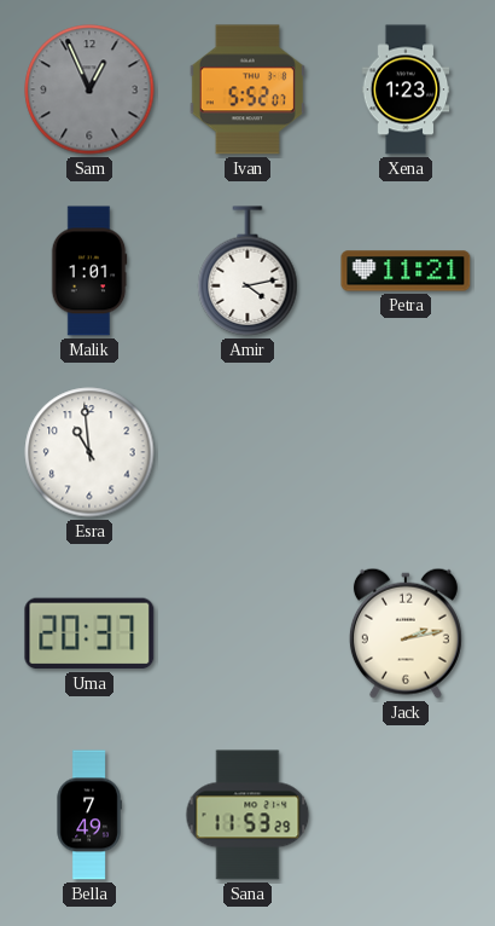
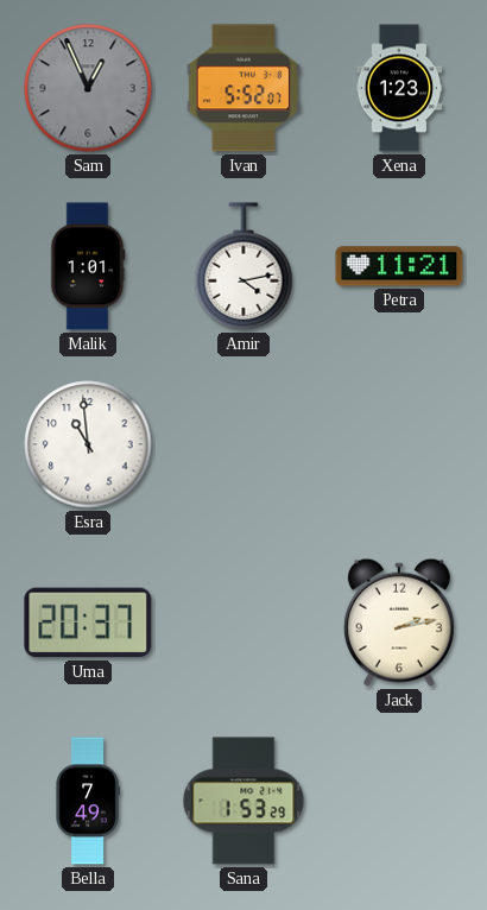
Sana: 11:53 -> 1:53
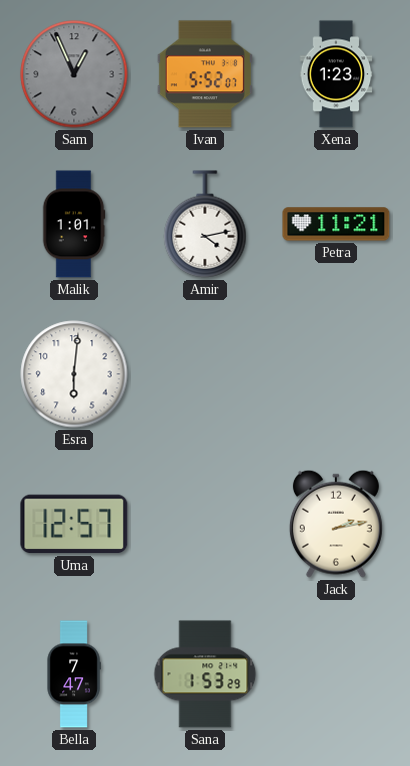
Esra: 10:59 -> 6:01
Uma: 20:37 -> 12:57
Bella: 7:49 -> 7:47
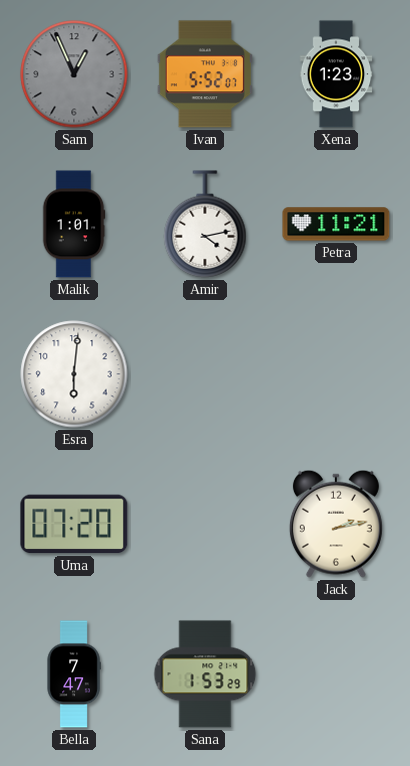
Uma: 12:57 -> 07:20
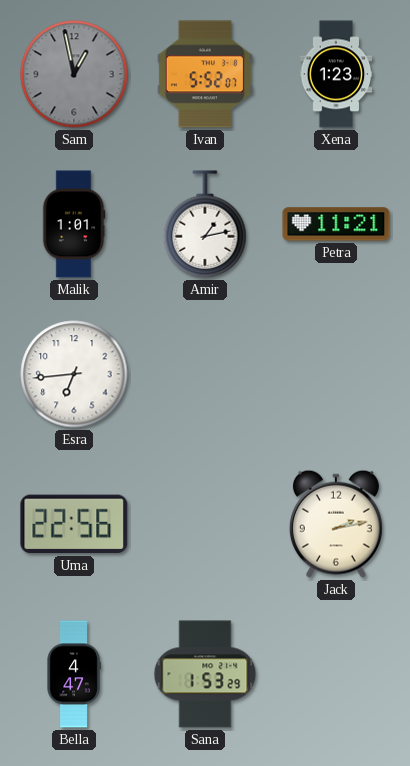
Sam: 12:56 -> 12:58
Amir: 4:13 -> 1:13
Esra: 6:01 -> 6:44
Uma: 07:20 -> 22:56
Bella: 7:47 -> 4:47
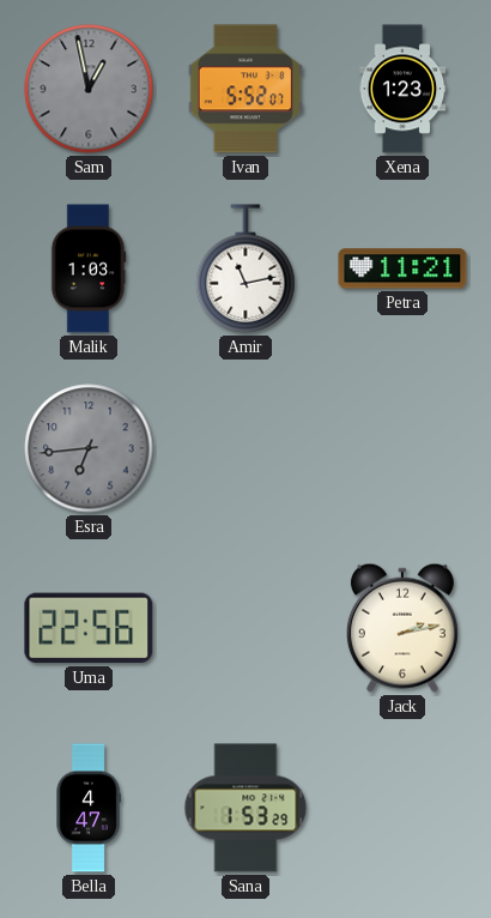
Malik: 1:01 -> 1:03
Amir: 1:13 -> 11:13
Esra dial: white -> grey
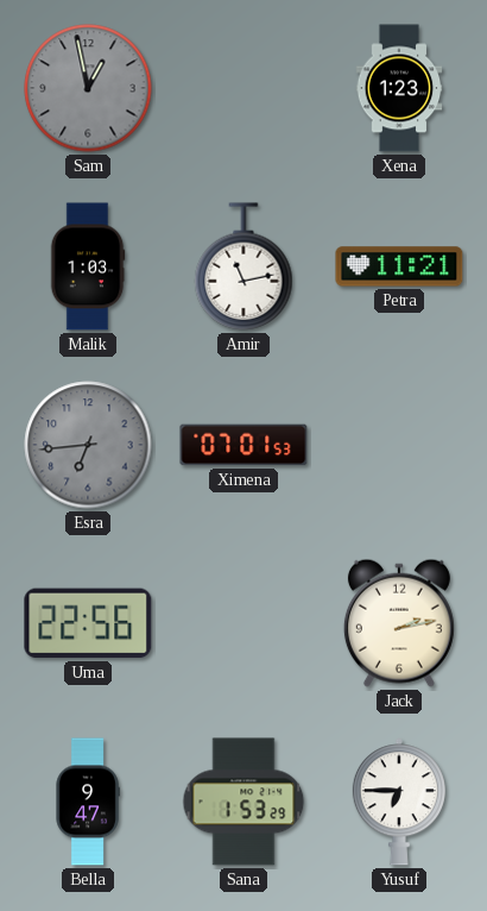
Ivan: 5:52 -> none
Ximena: none -> 07:01
Bella: 4:47 -> 9:47
Yusuf: none -> 6:45
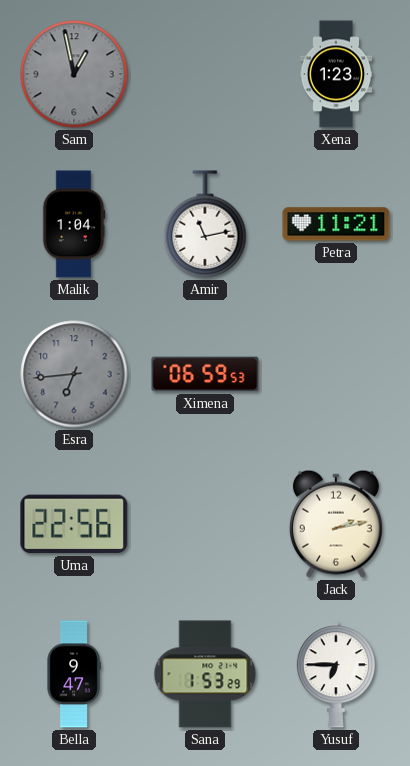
Malik: 1:03 -> 1:04
Ximena: 07:01 -> 06:59
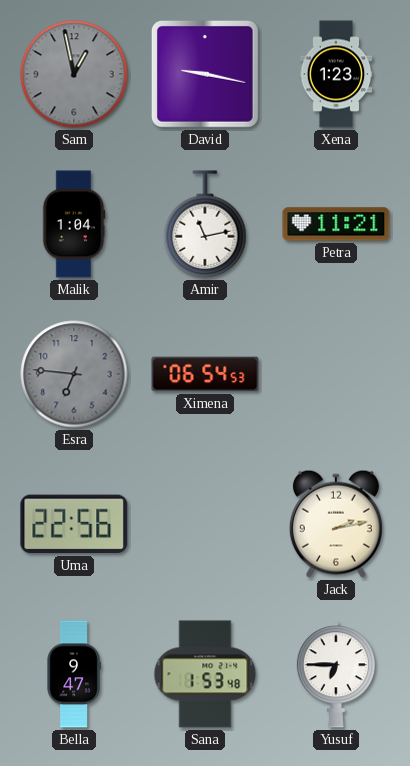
David: none -> 9:17
Esra: 6:44 -> 6:46
Ximena: 06:59 -> 06:54
Sana: 1:53:29 -> 1:53:48
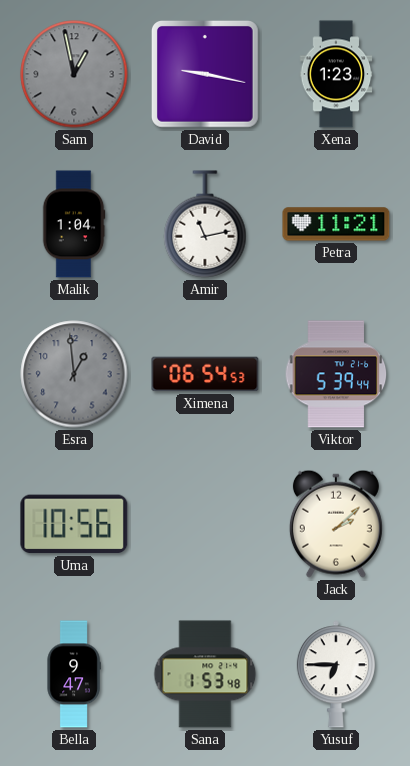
Esra: 6:46 -> 12:59
Viktor: none -> 5:39
Uma: 22:56 -> 10:56
Jack: 2:13 -> 2:08
